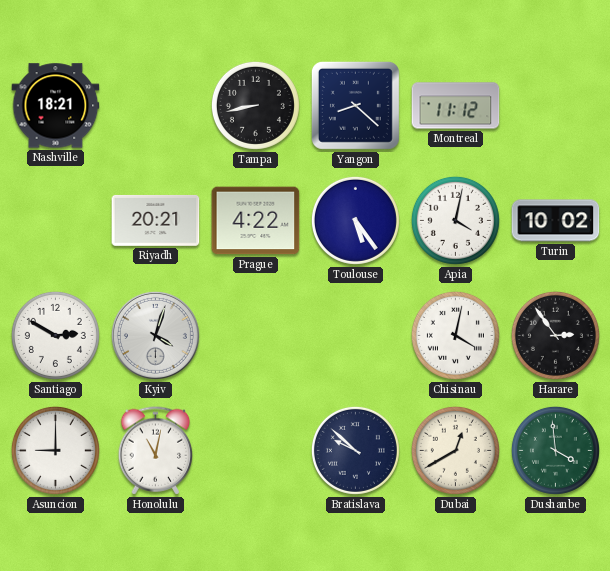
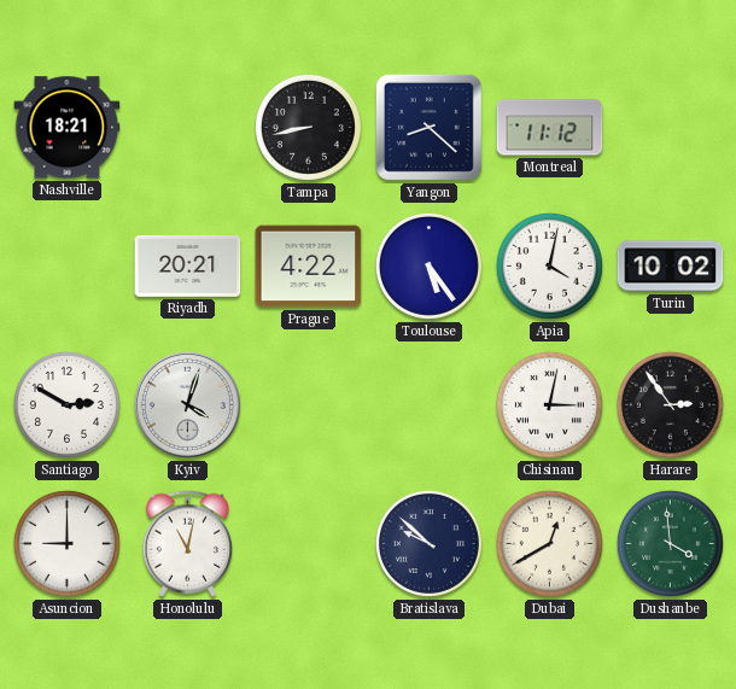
Chisinau: 4:02 -> 3:02
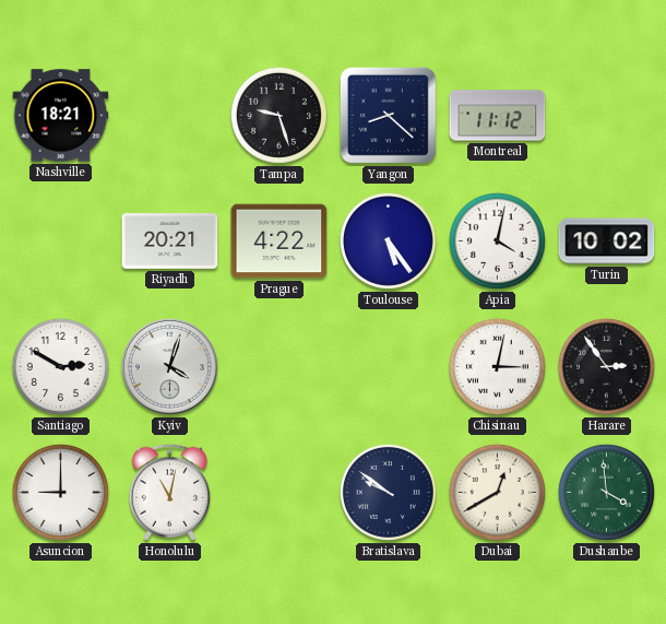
Tampa: 8:43 -> 9:27
Bratislava: 9:52 -> 9:51
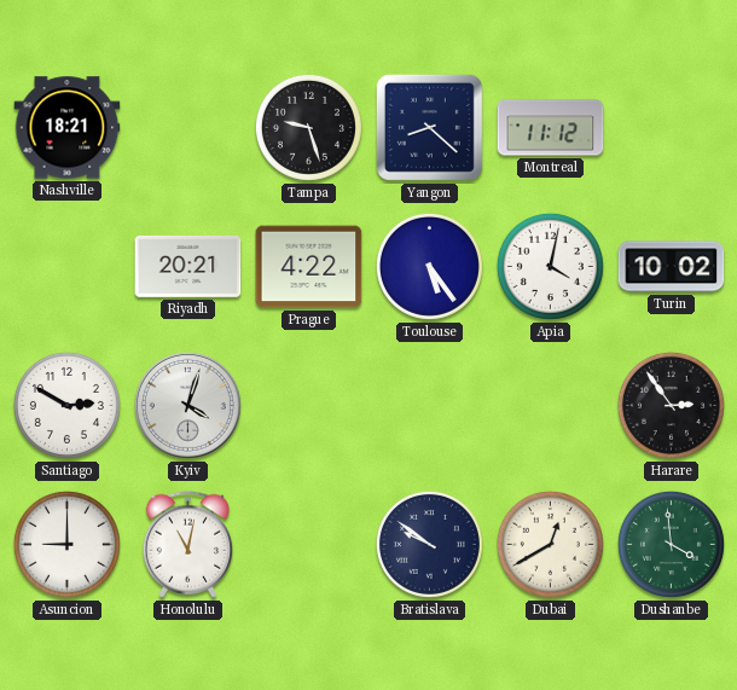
Chisinau: 3:02 -> none
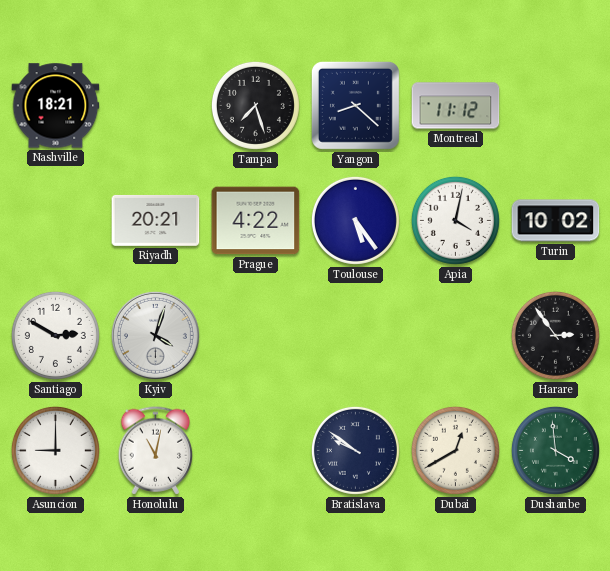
Tampa: 9:27 -> 7:27
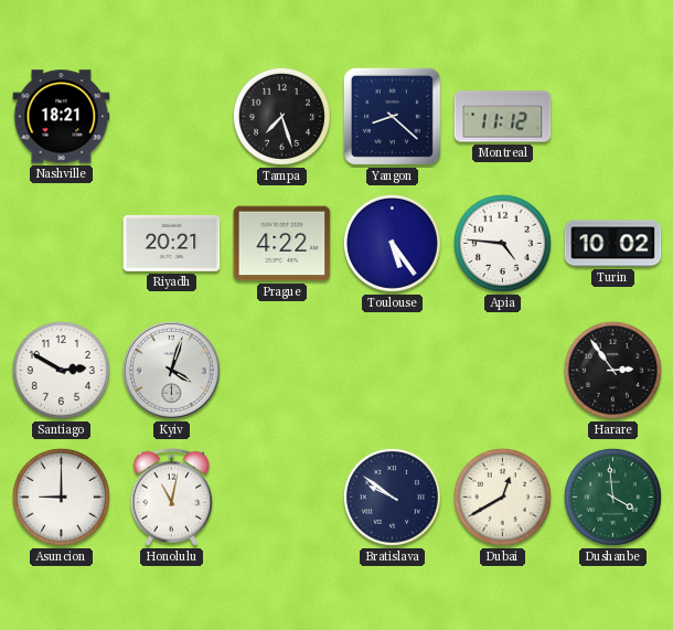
Apia: 4:02 -> 4:46
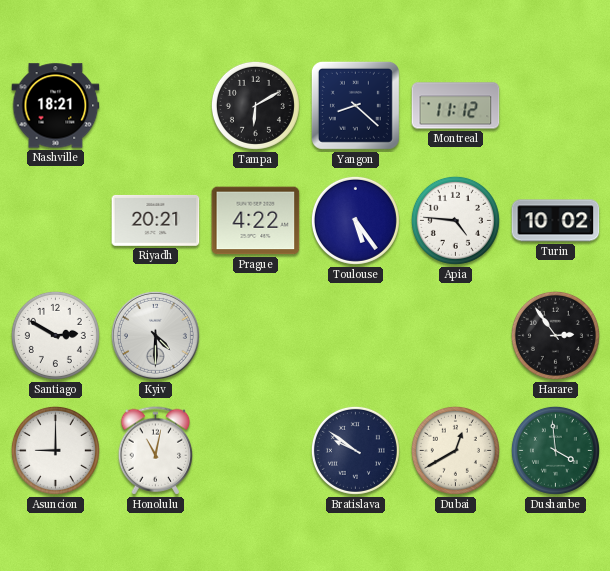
Tampa: 7:27 -> 6:10
Kyiv: 4:03 -> 4:30
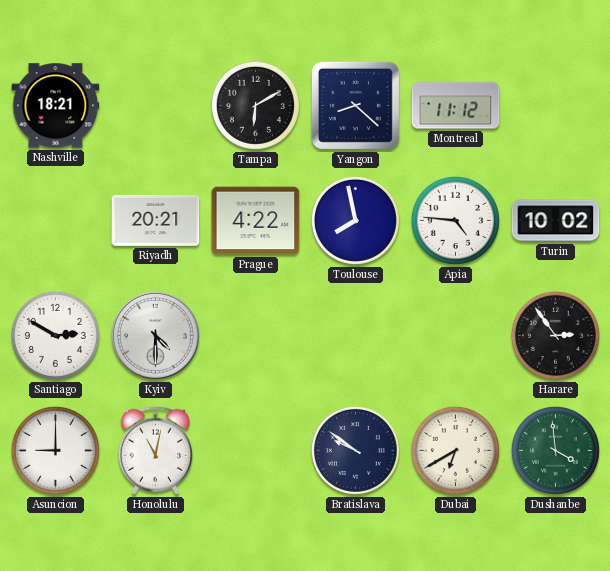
Toulouse: 5:24 -> 7:58
Dubai: 12:40 -> 6:40
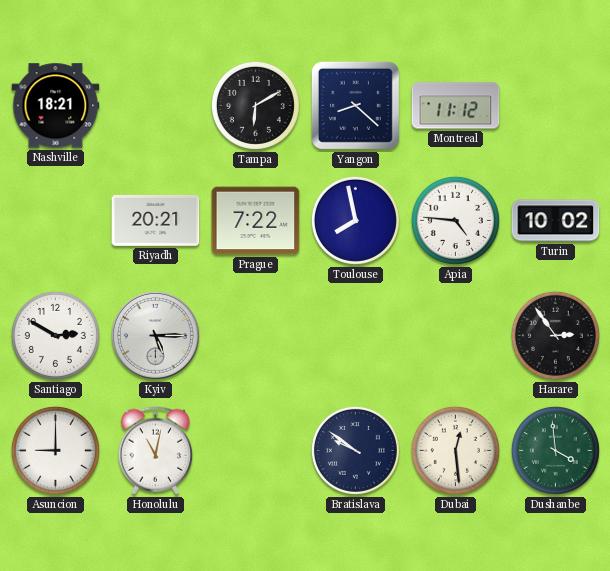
Prague: 4:22 -> 7:22
Kyiv: 4:30 -> 5:15
Dubai: 6:40 -> 12:29
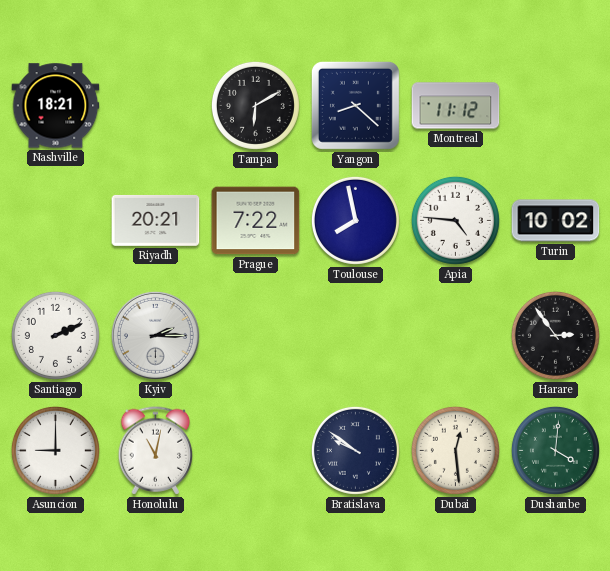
Santiago: 2:50 -> 2:11
Kyiv: 5:15 -> 2:15
Dushanbe: 3:59 -> 4:01
